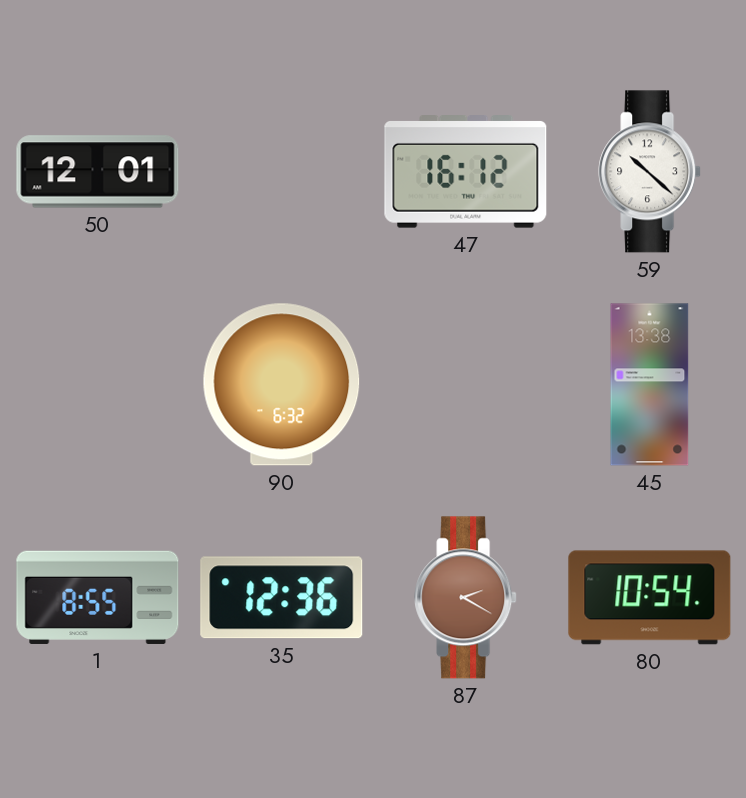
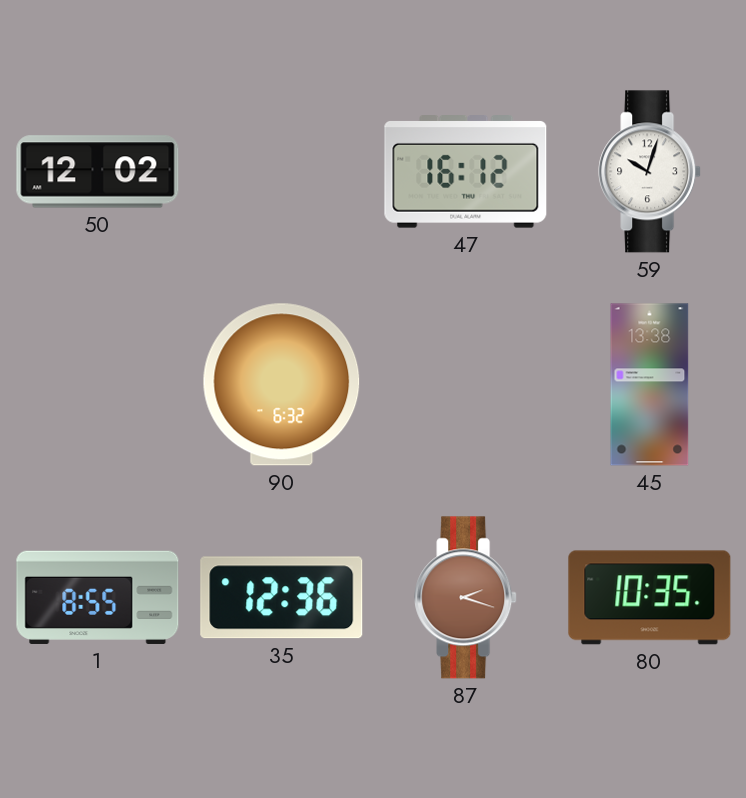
50: 12:01 -> 12:02
59: 10:22 -> 10:03
87: 2:20 -> 2:18
80: 10:54 -> 10:35
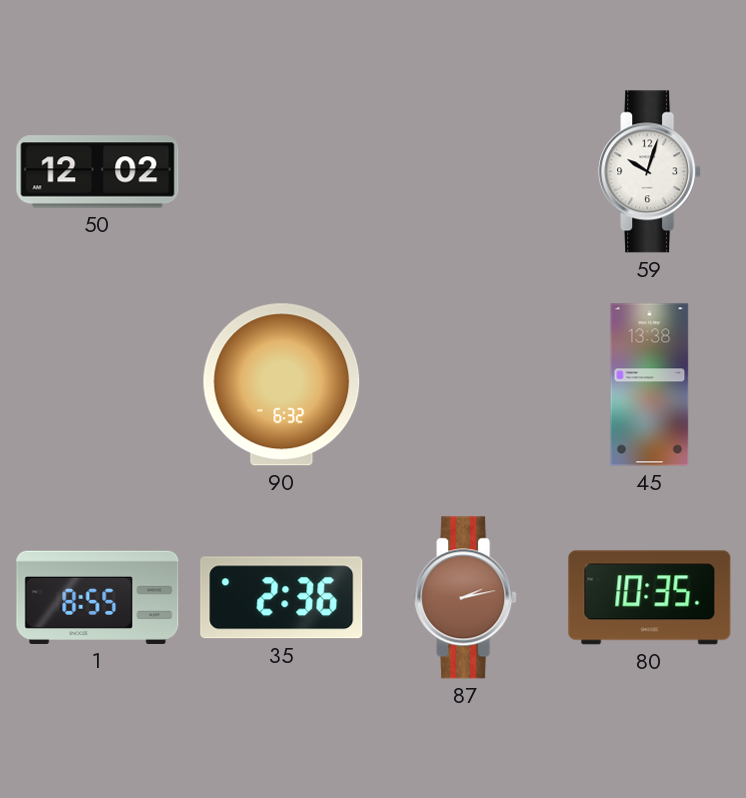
47: 16:12 -> none
35: 12:36 -> 2:36
87: 2:18 -> 2:13
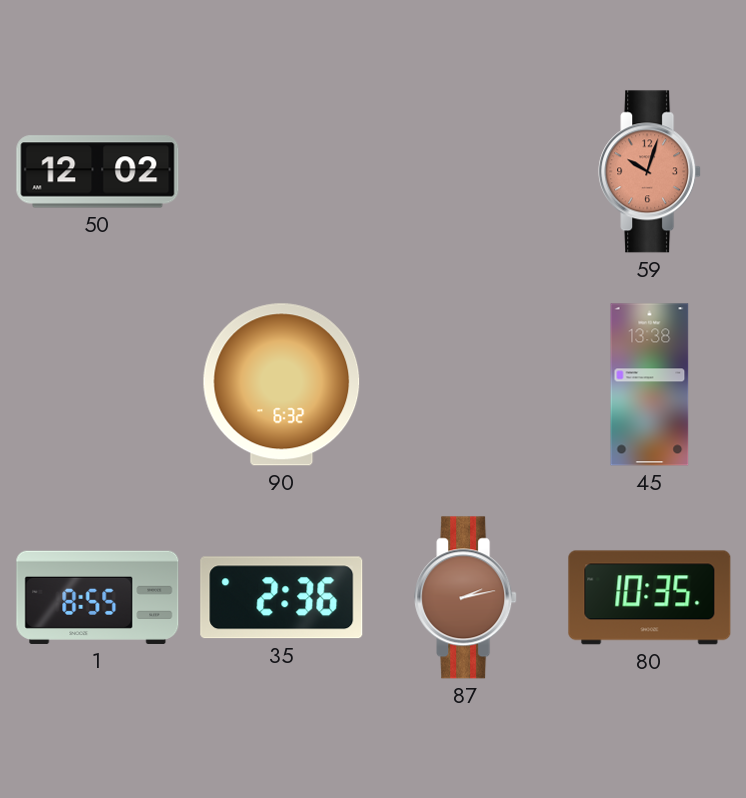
59 dial: white -> salmon
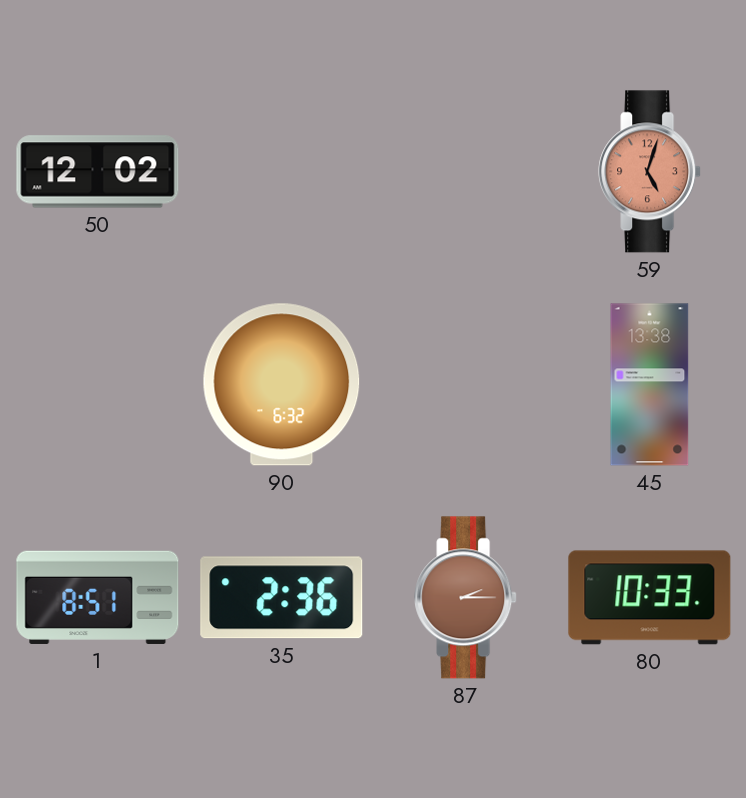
59: 10:03 -> 5:03
1: 8:55 -> 8:51
87: 2:13 -> 2:15
80: 10:35 -> 10:33
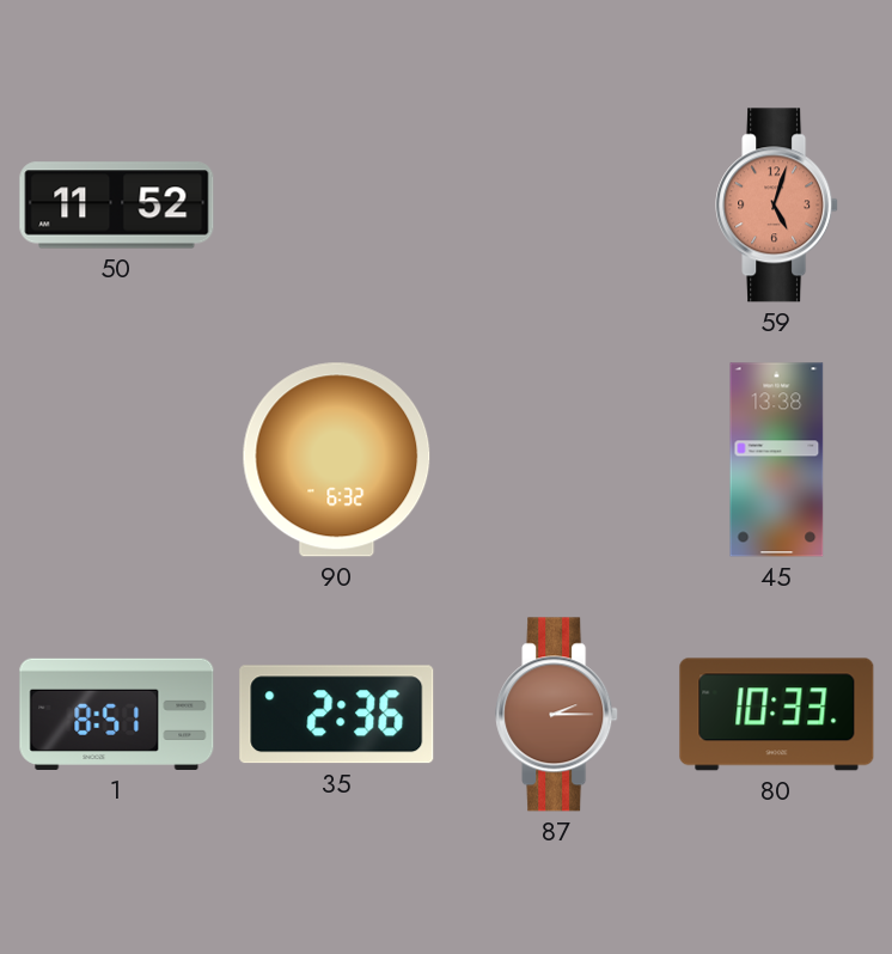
50: 12:02 -> 11:52
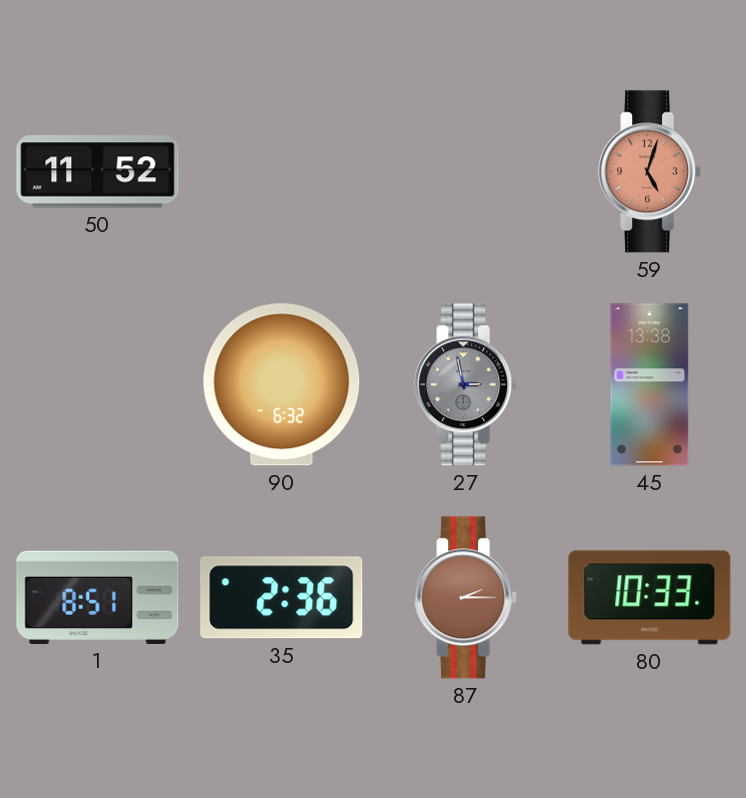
27: none -> 2:58
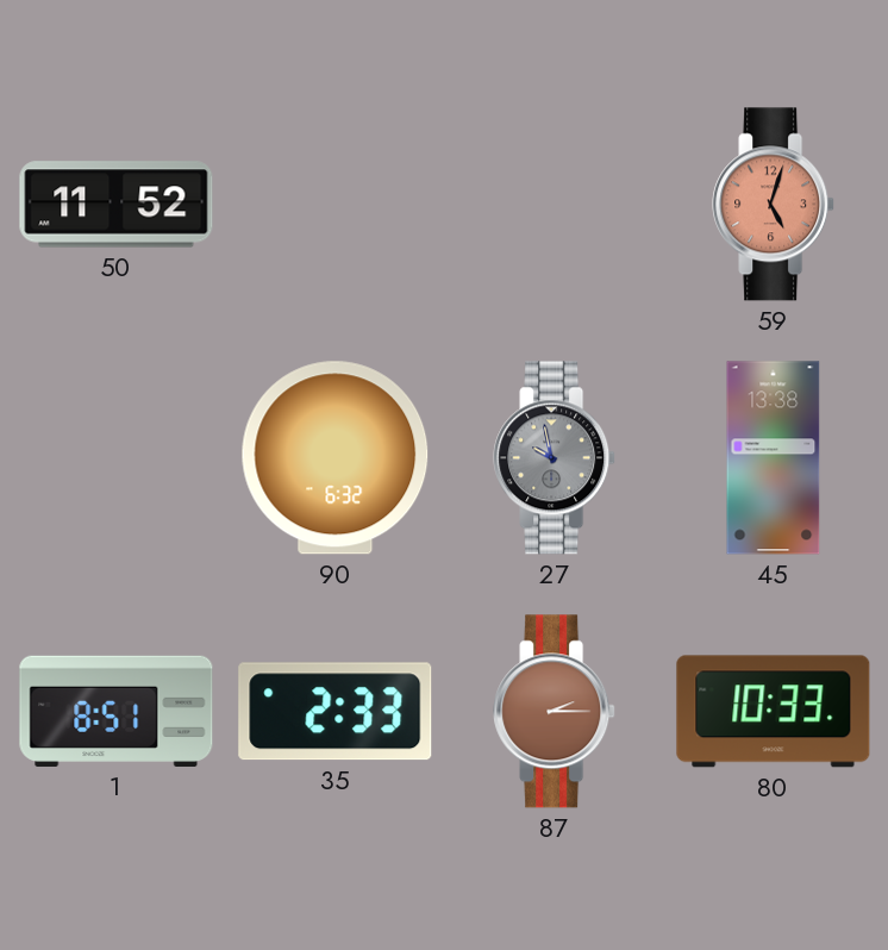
27: 2:58 -> 9:58
35: 2:36 -> 2:33
